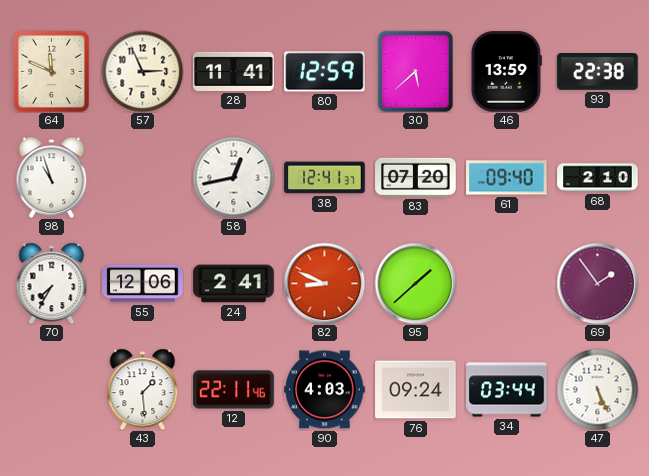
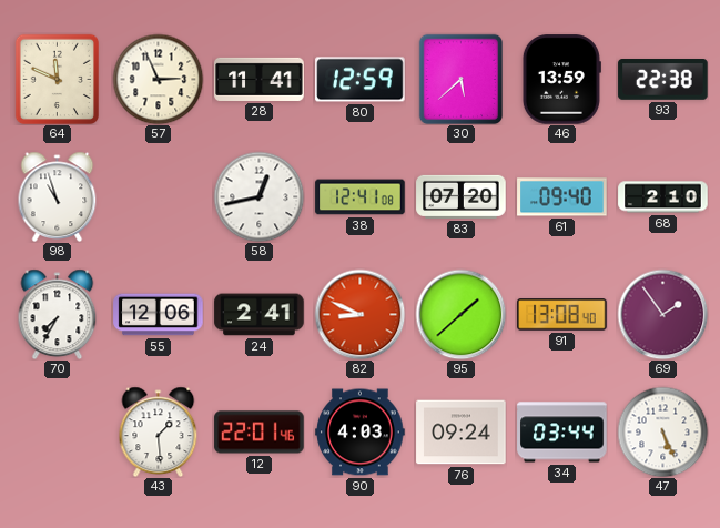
38: 12:41:37 -> 12:41:08
91: none -> 13:08
12: 22:11 -> 22:01
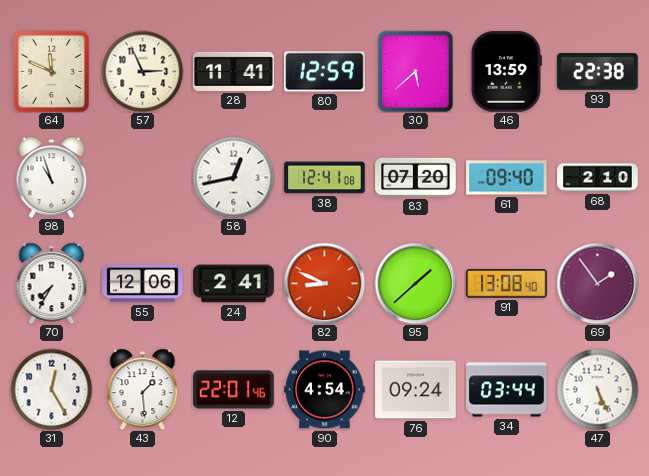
31: none -> 12:25
90: 4:03 -> 4:54
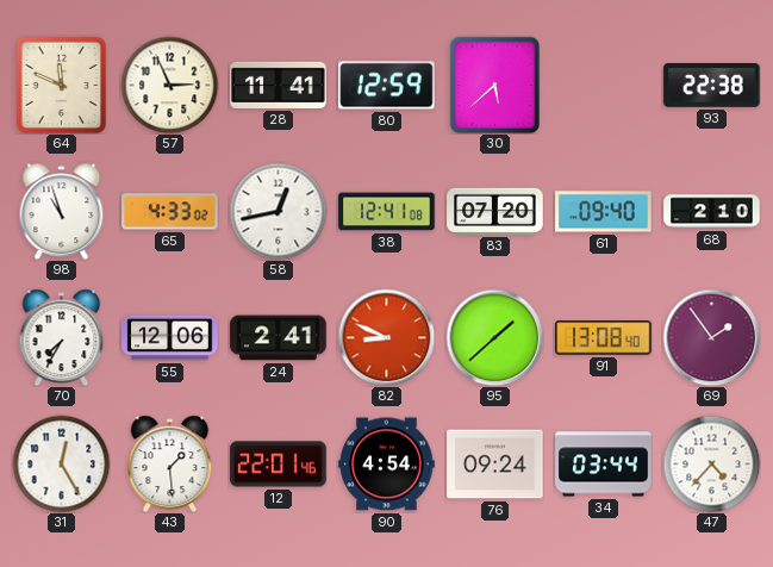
46: 13:59 -> none
65: none -> 4:33
47: 5:26 -> 4:37
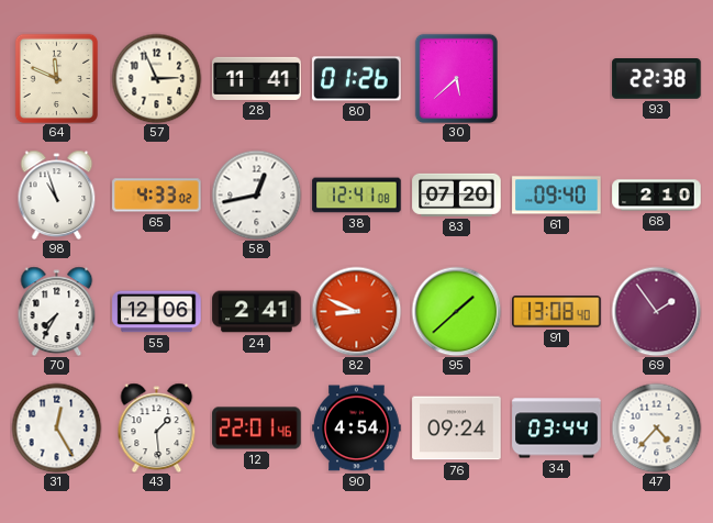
80: 12:59 -> 01:26
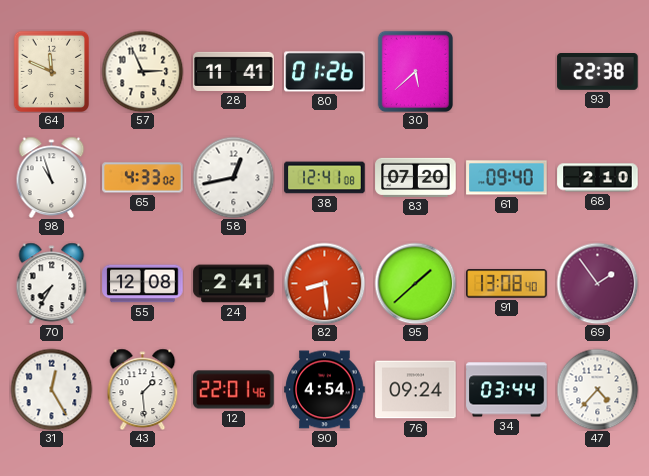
55: 12:06 -> 12:08
82: 8:49 -> 8:29
